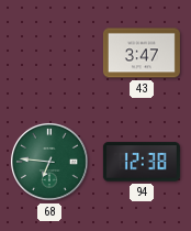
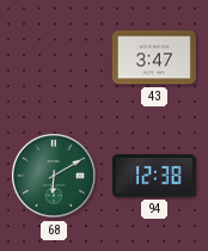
68: 6:46 -> 6:10
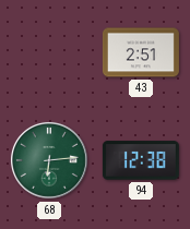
43: 3:47 -> 2:51
68: 6:10 -> 6:14
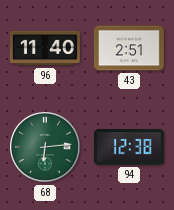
96: none -> 11:40
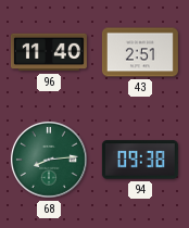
68: 6:14 -> 8:14
94: 12:38 -> 09:38
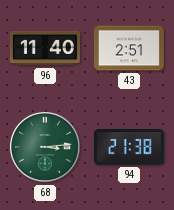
68: 8:14 -> 3:14
94: 09:38 -> 21:38
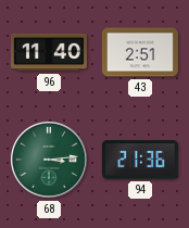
94: 21:38 -> 21:36
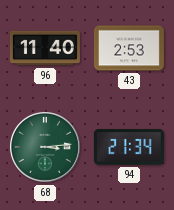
43: 2:51 -> 2:53
94: 21:36 -> 21:34
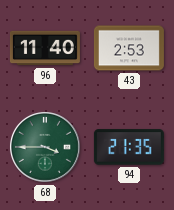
68: 3:14 -> 3:45
94: 21:34 -> 21:35
